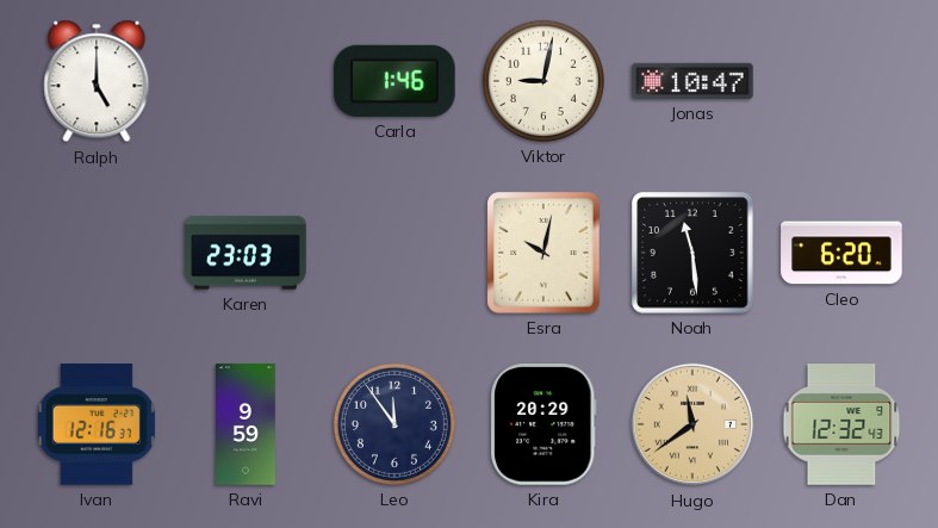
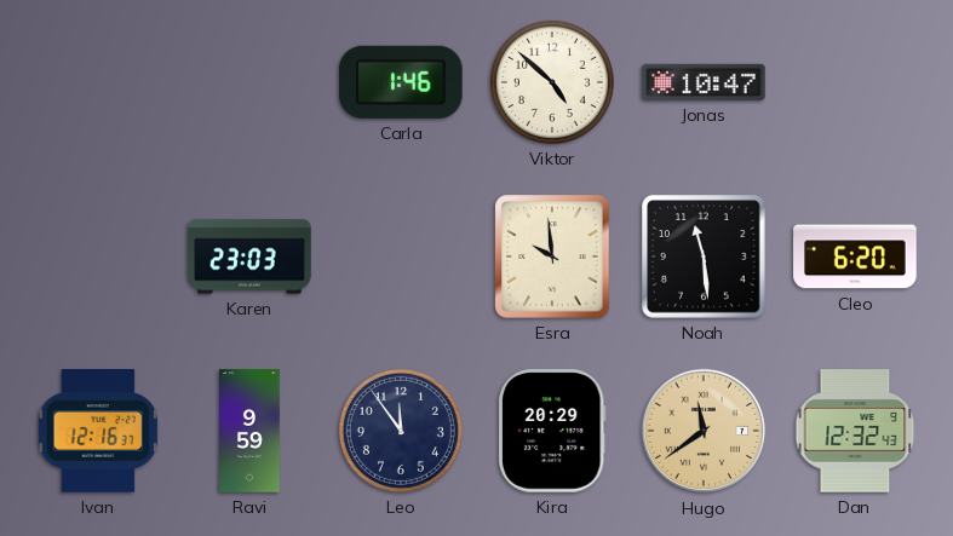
Ralph: 5:00 -> none
Viktor: 9:02 -> 4:52
Esra: 10:02 -> 9:59
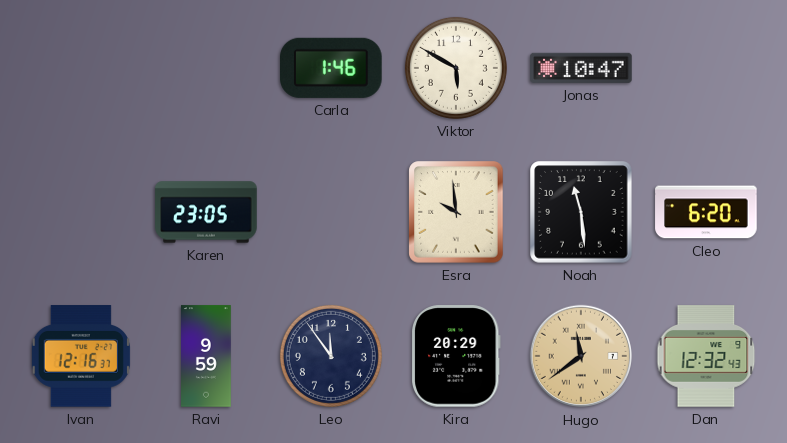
Viktor: 4:52 -> 5:50
Karen: 23:03 -> 23:05
